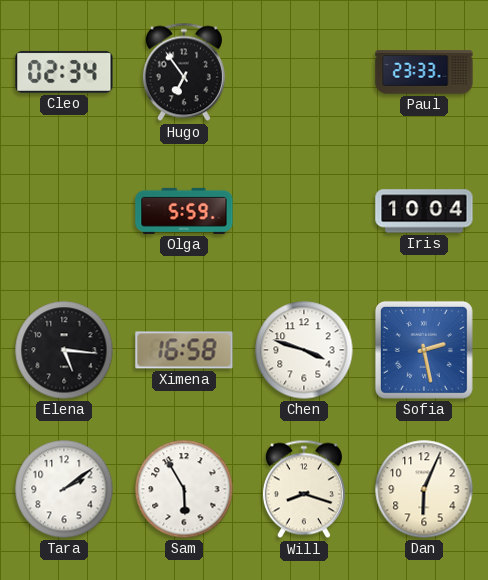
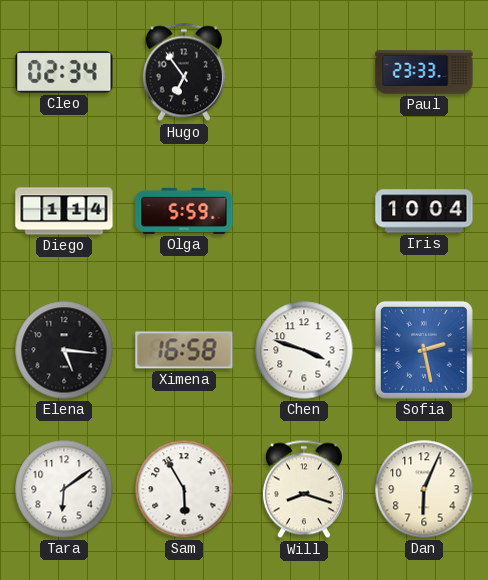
Diego: none -> 1:14
Tara: 2:09 -> 6:09
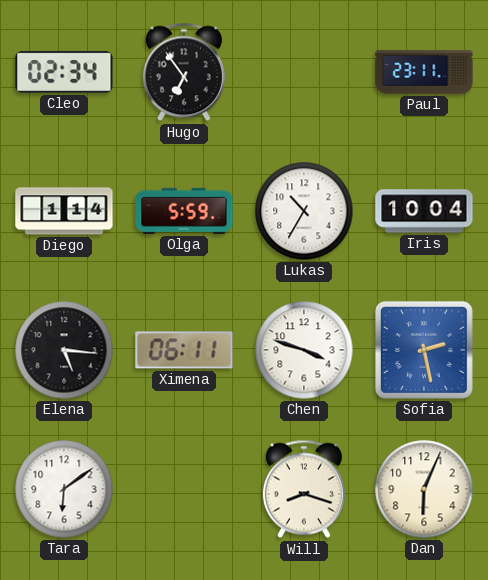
Paul: 23:33 -> 23:11
Lukas: none -> 10:35
Ximena: 16:58 -> 06:11
Sam: 5:55 -> none
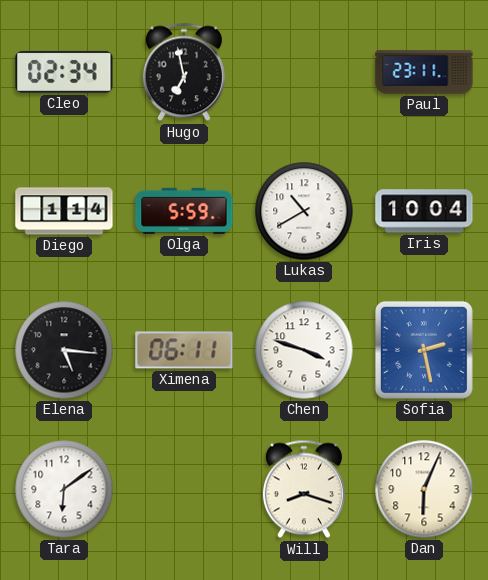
Hugo: 6:54 -> 6:58
Lukas: 10:35 -> 10:40
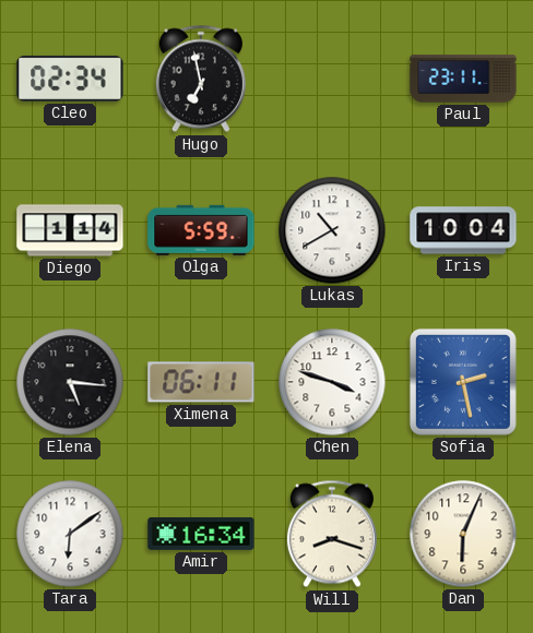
Amir: none -> 16:34
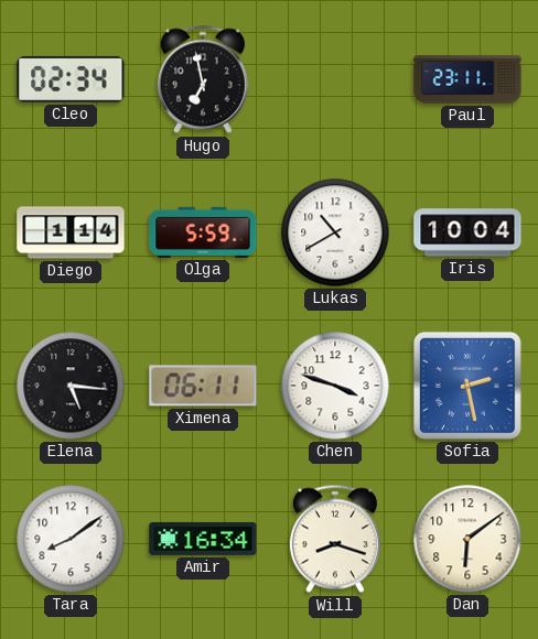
Tara: 6:09 -> 8:09
Dan: 6:04 -> 6:09
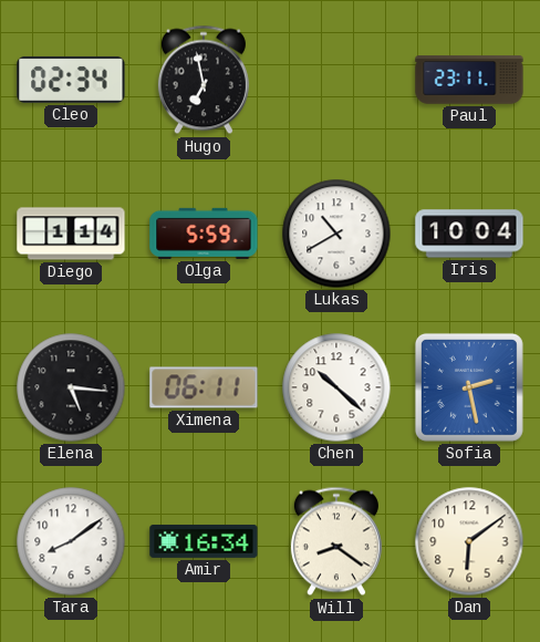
Chen: 3:48 -> 10:22
Will: 8:18 -> 8:21
